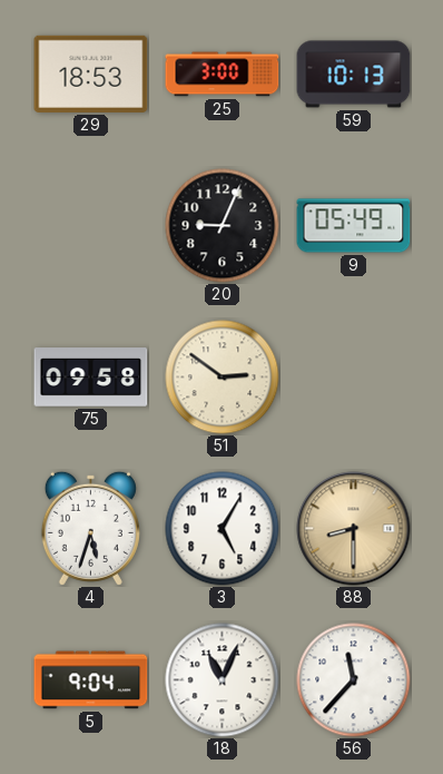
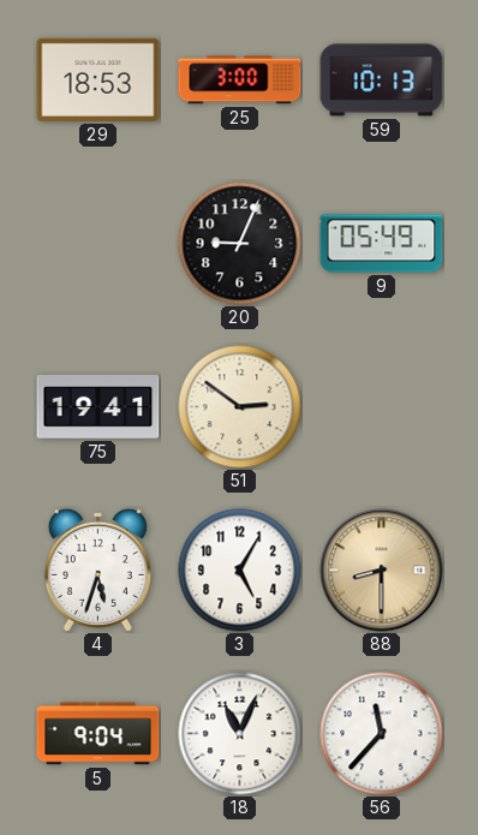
75: 09:58 -> 19:41
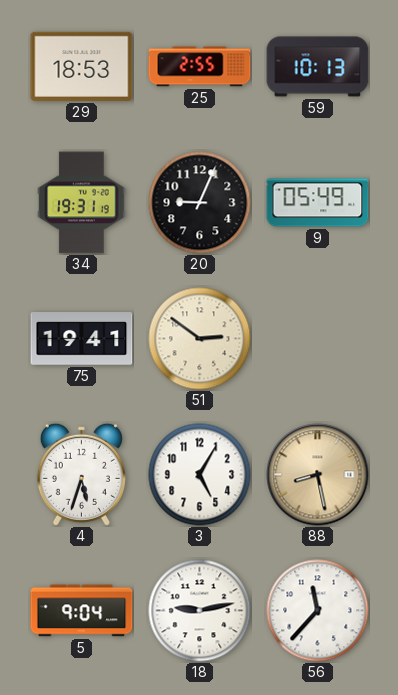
25: 3:00 -> 2:55
34: none -> 19:31
88: 8:30 -> 8:28
18: 11:04 -> 9:13
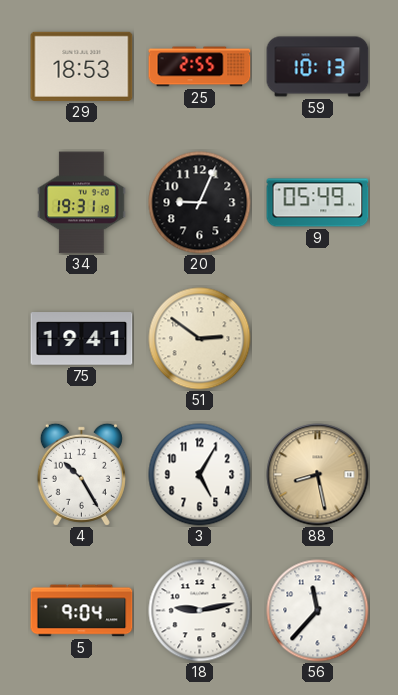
4: 5:33 -> 10:25
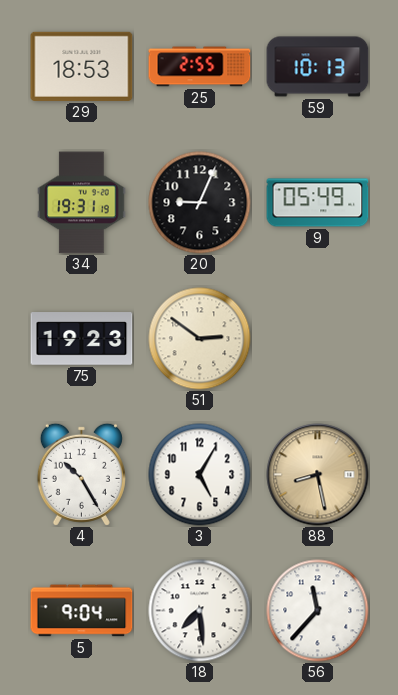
75: 19:41 -> 19:23
18: 9:13 -> 7:29
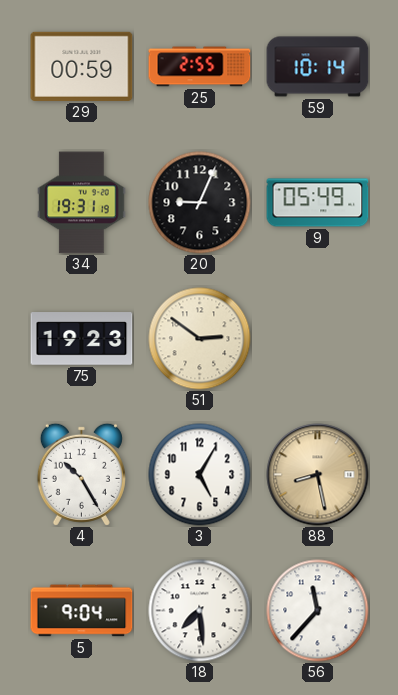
29: 18:53 -> 00:59
59: 10:13 -> 10:14
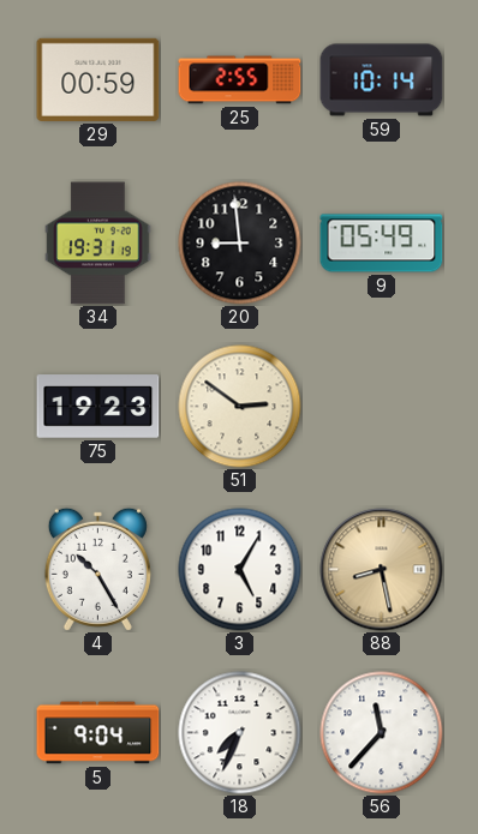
20: 9:04 -> 8:59
18: 7:29 -> 7:34
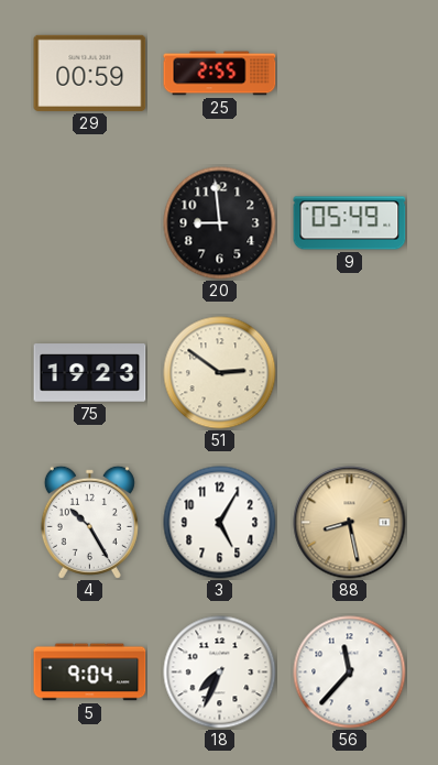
59: 10:14 -> none
34: 19:31 -> none
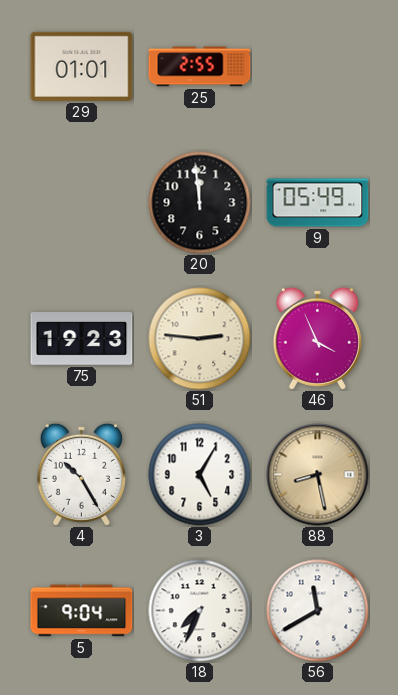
29: 00:59 -> 01:01
20: 8:59 -> 11:59
51: 2:51 -> 2:46
46: none -> 3:56
56: 11:37 -> 11:40
